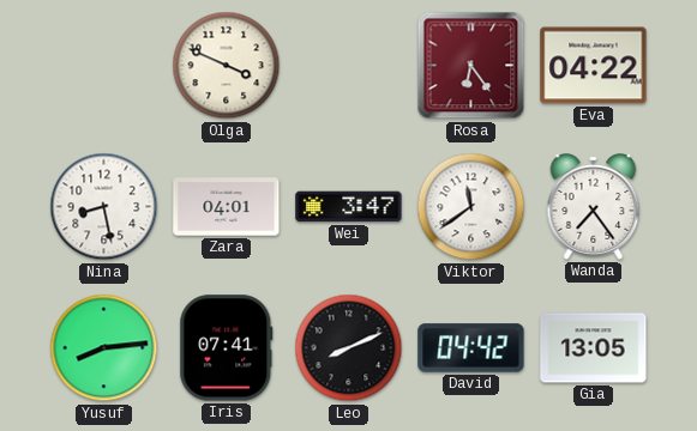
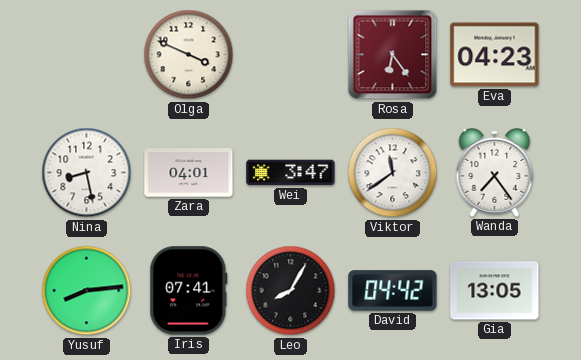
Eva: 04:22 -> 04:23
Leo: 8:11 -> 8:05
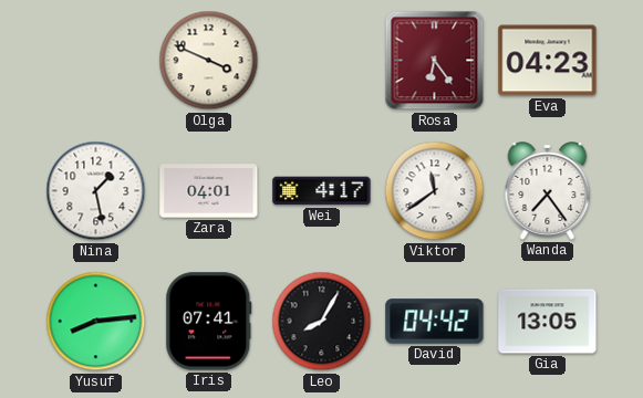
Nina: 8:28 -> 1:28
Wei: 3:47 -> 4:17
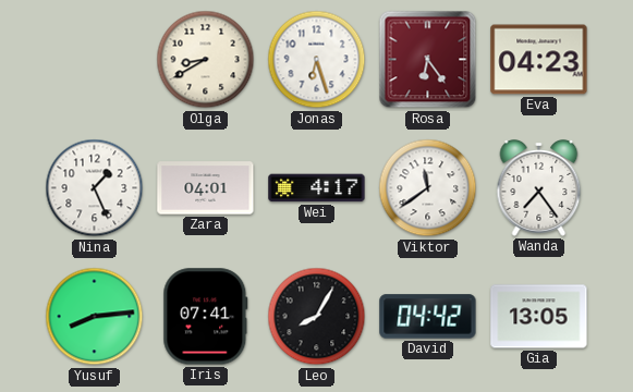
Olga: 3:49 -> 8:40
Jonas: none -> 6:27
Nina: 1:28 -> 1:26
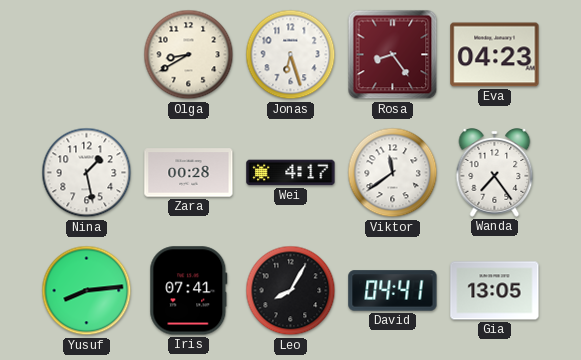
Rosa: 6:24 -> 8:24
Nina: 1:26 -> 1:28
Zara: 04:01 -> 00:28
David: 04:42 -> 04:41
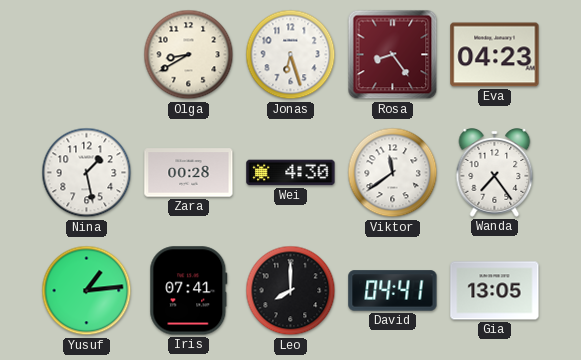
Wei: 4:17 -> 4:30
Yusuf: 8:14 -> 1:14
Leo: 8:05 -> 8:00
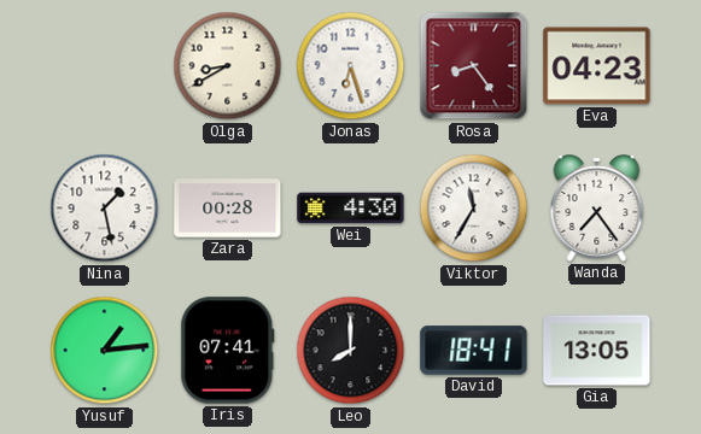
Viktor: 11:39 -> 11:35
David: 04:41 -> 18:41
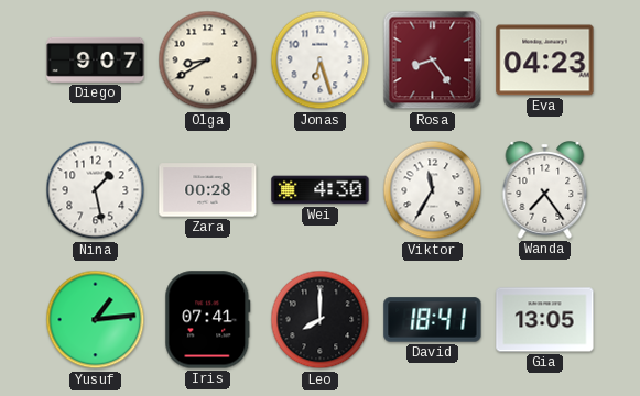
Diego: none -> 9:07
